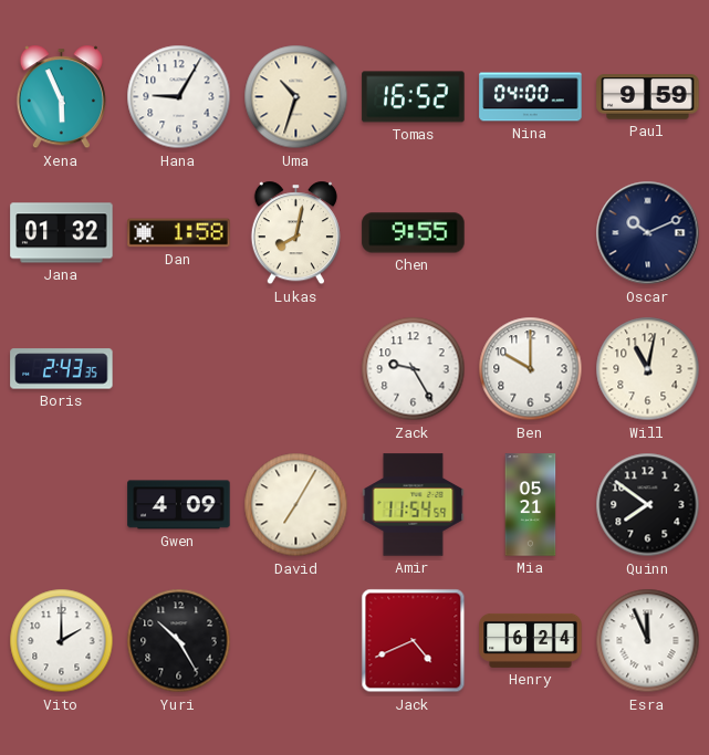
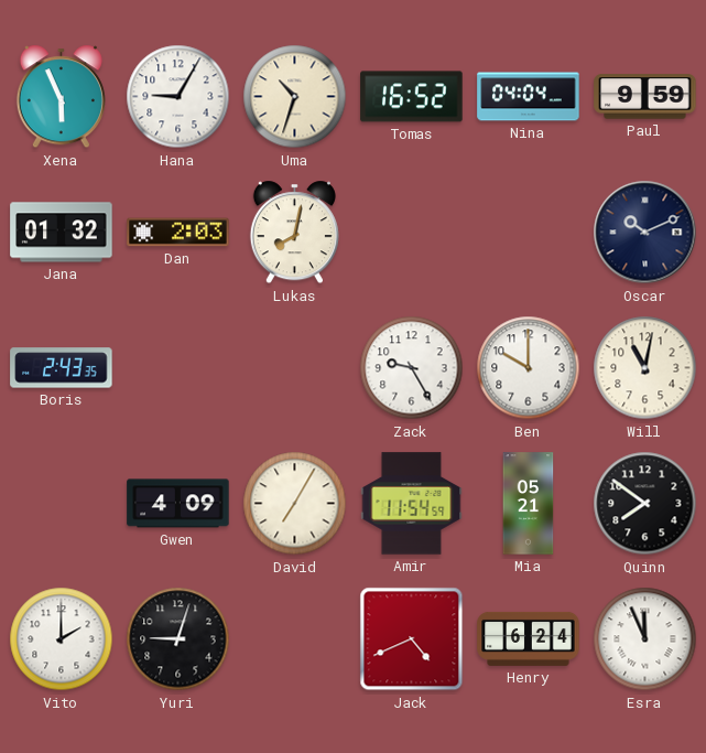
Nina: 04:00 -> 04:04
Dan: 1:58 -> 2:03
Chen: 9:55 -> none
Yuri: 10:25 -> 9:03
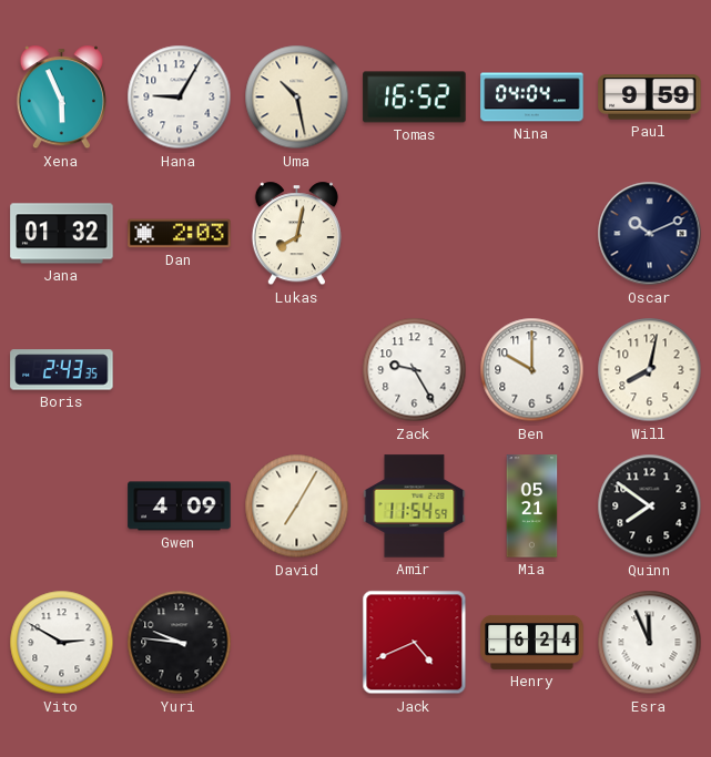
Uma: 10:33 -> 10:28
Will: 11:02 -> 8:02
Vito: 2:00 -> 2:50
Yuri: 9:03 -> 9:46
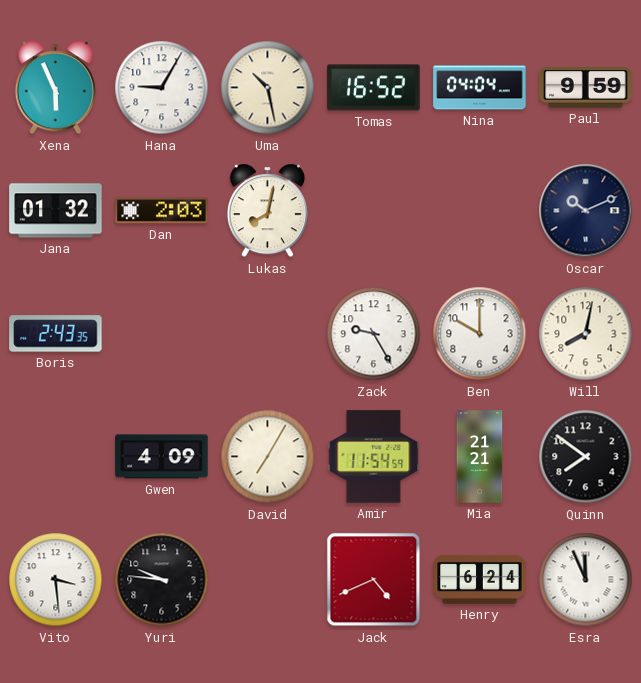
Mia: 05:21 -> 21:21
Vito: 2:50 -> 3:29
